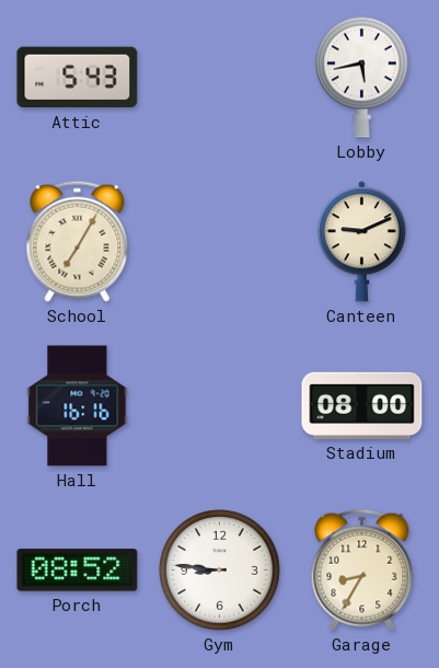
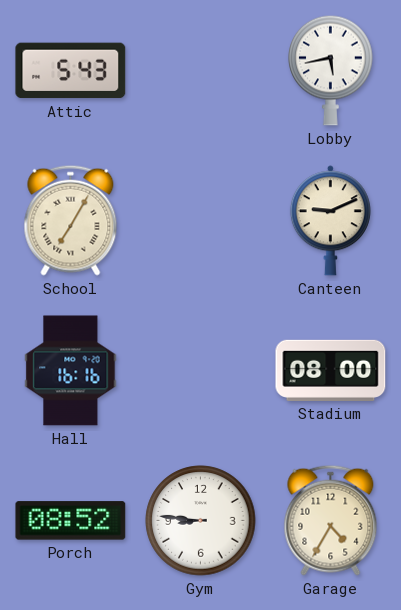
Garage: 8:35 -> 4:35
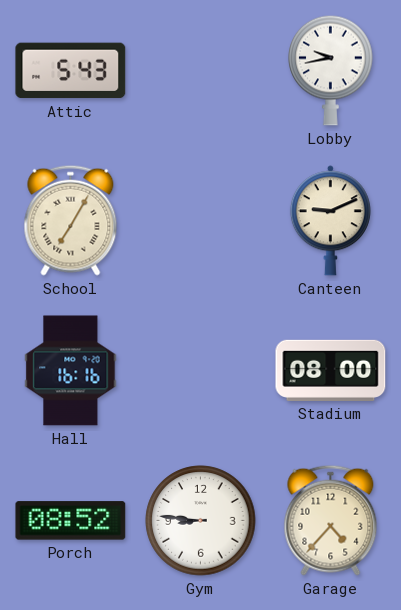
Lobby: 5:43 -> 9:43
Garage: 4:35 -> 4:37
